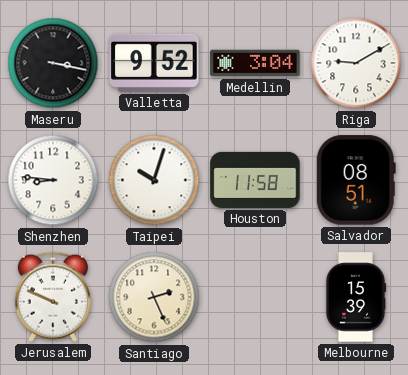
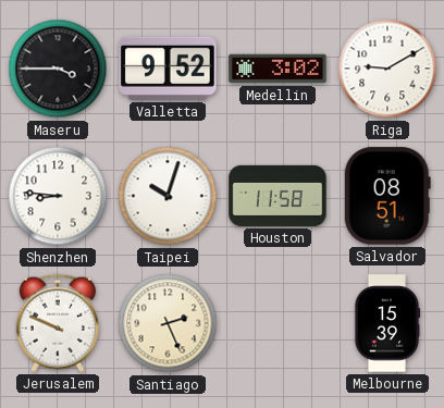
Maseru: 3:17 -> 3:45
Medellin: 3:04 -> 3:02
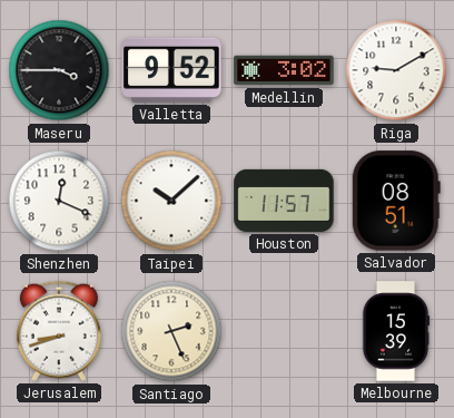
Shenzhen: 8:46 -> 12:19
Taipei: 10:03 -> 10:08
Houston: 11:58 -> 11:57
Jerusalem: 9:49 -> 8:42
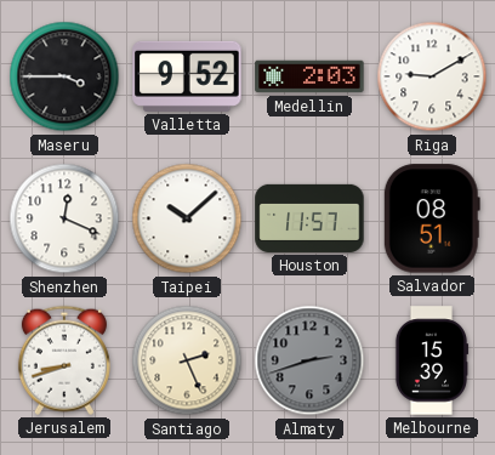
Medellin: 3:02 -> 2:03
Almaty: none -> 2:42
